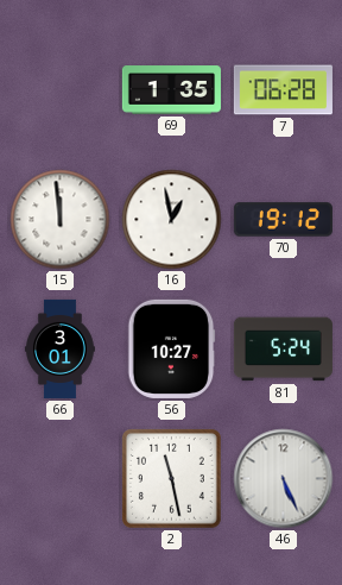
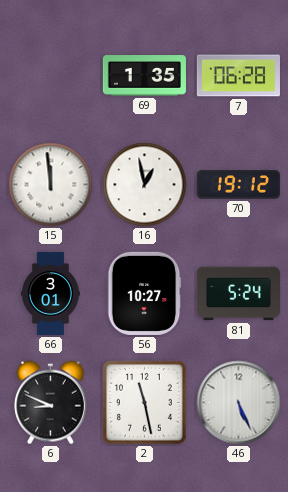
6: none -> 8:49
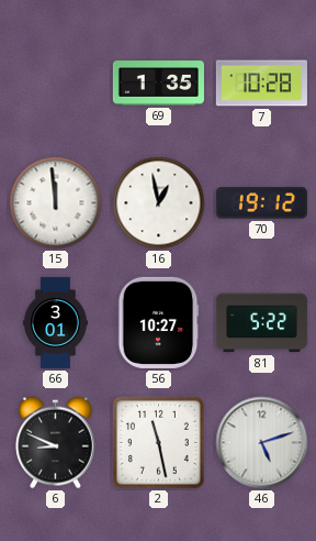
7: 06:28 -> 10:28
81: 5:24 -> 5:22
46: 5:26 -> 5:12
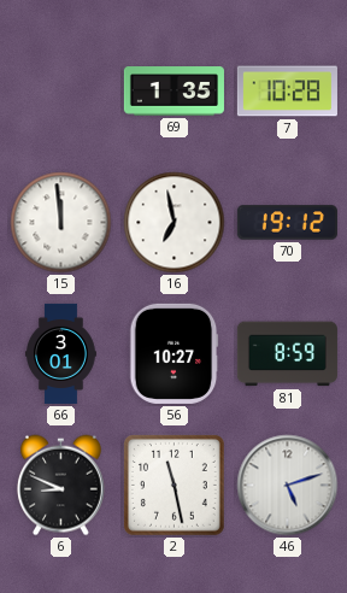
16: 12:58 -> 6:58
81: 5:22 -> 8:59
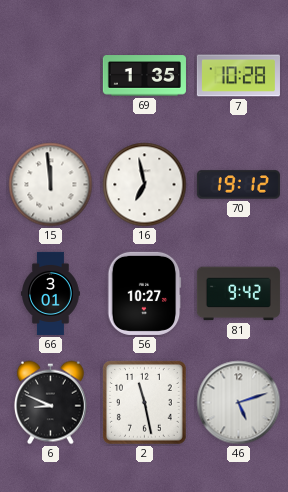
81: 8:59 -> 9:42
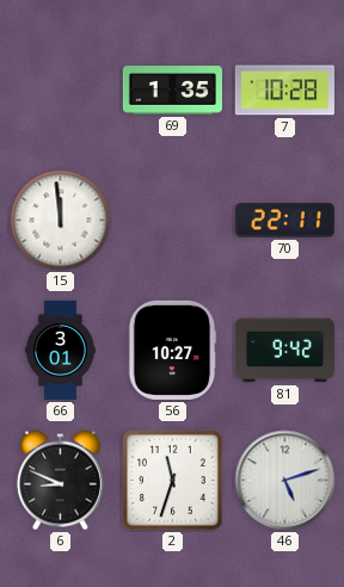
16: 6:58 -> none
70: 19:12 -> 22:11
2: 11:28 -> 11:33
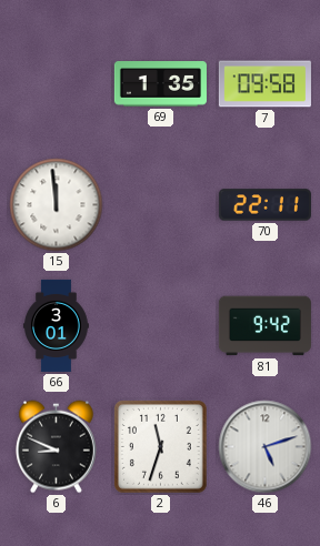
7: 10:28 -> 09:58
56: 10:27 -> none
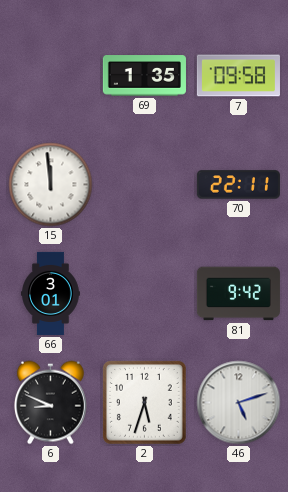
2: 11:33 -> 5:33
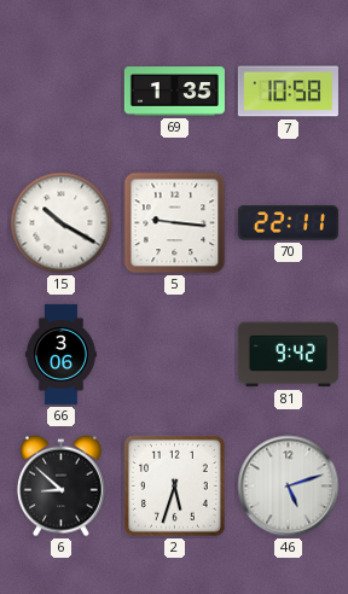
7: 09:58 -> 10:58
15: 11:59 -> 10:20
5: none -> 9:16
66: 3:01 -> 3:06
6: 8:49 -> 8:52
